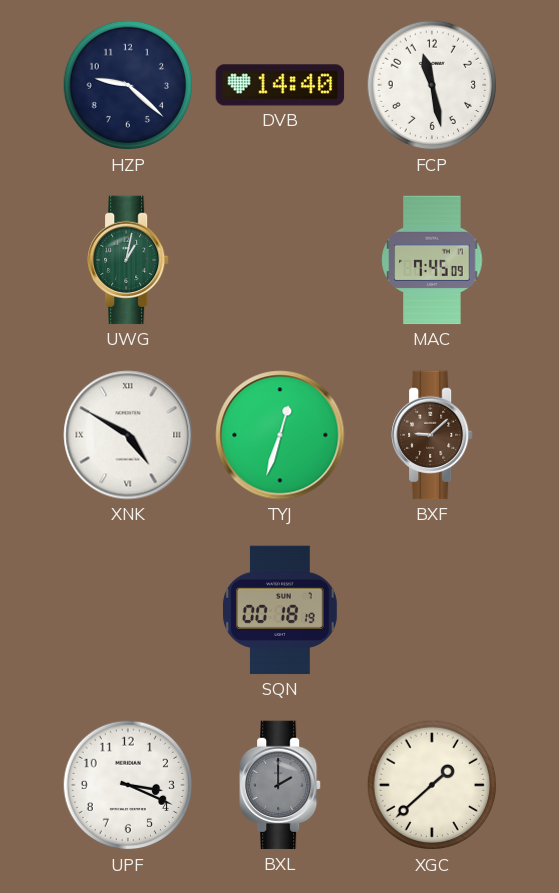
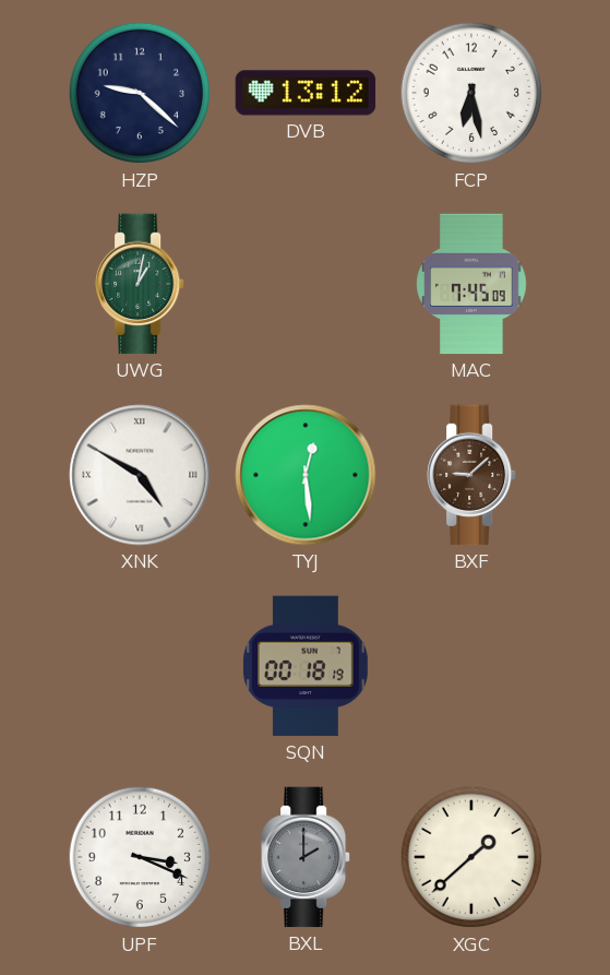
DVB: 14:40 -> 13:12
FCP: 11:28 -> 6:28
TYJ: 12:33 -> 12:29
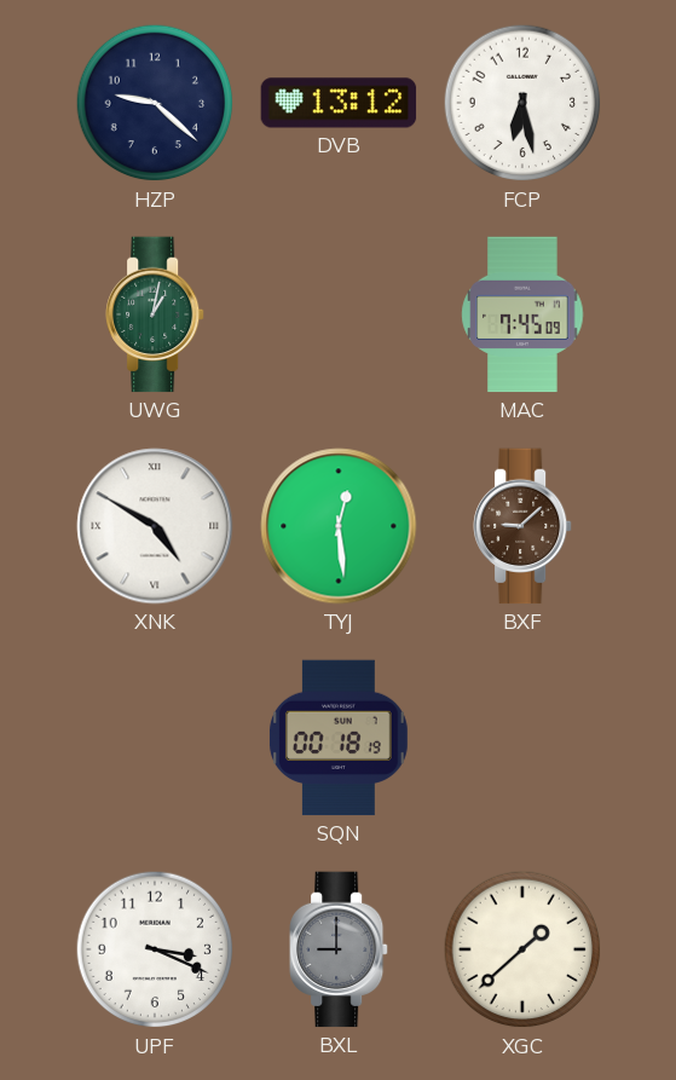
BXL: 2:00 -> 9:00
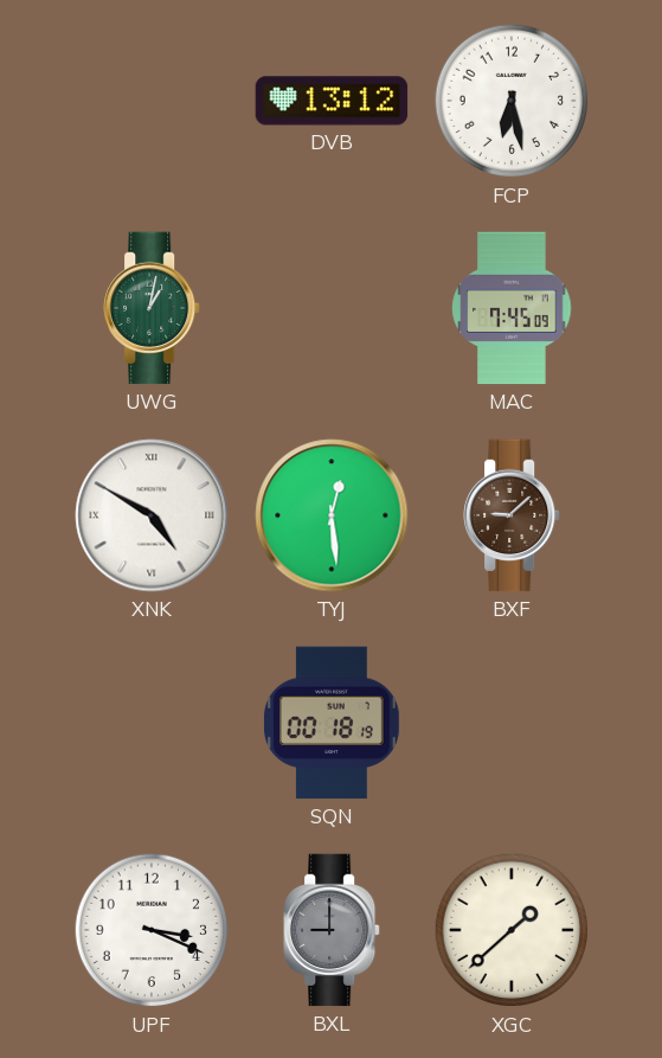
HZP: 9:22 -> none
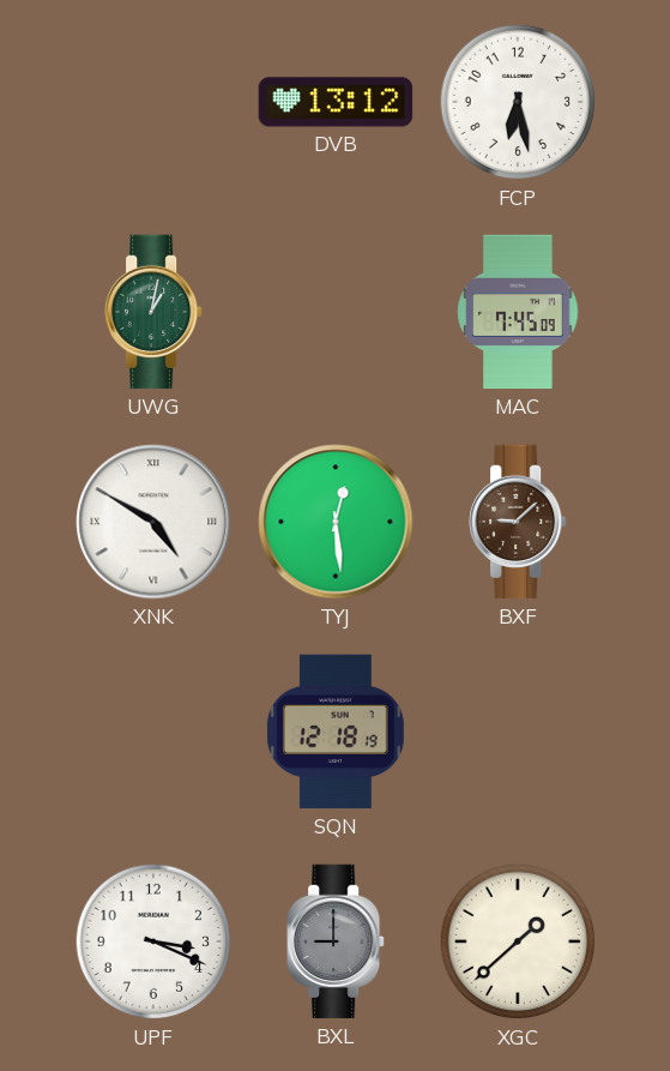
SQN: 00:18 -> 12:18
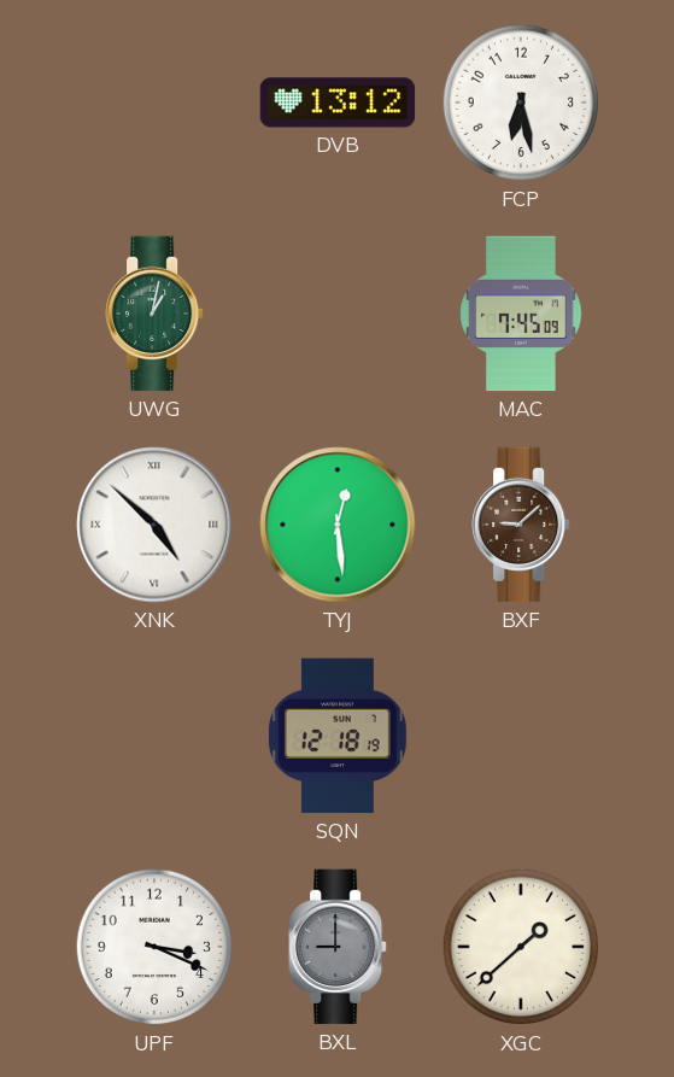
XNK: 4:50 -> 4:52
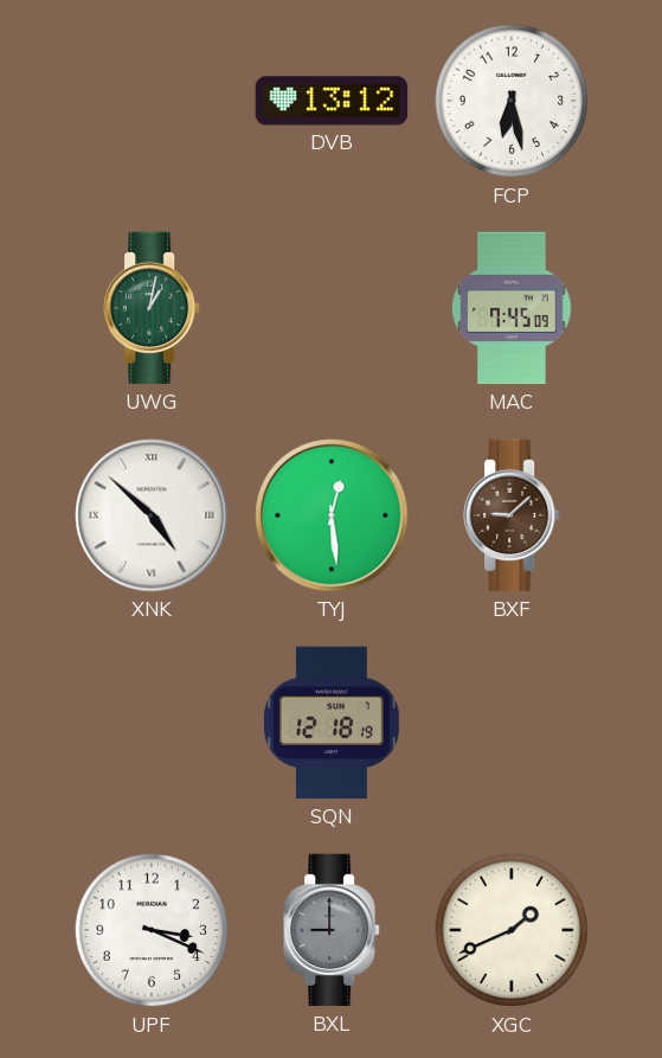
XGC: 1:38 -> 1:41
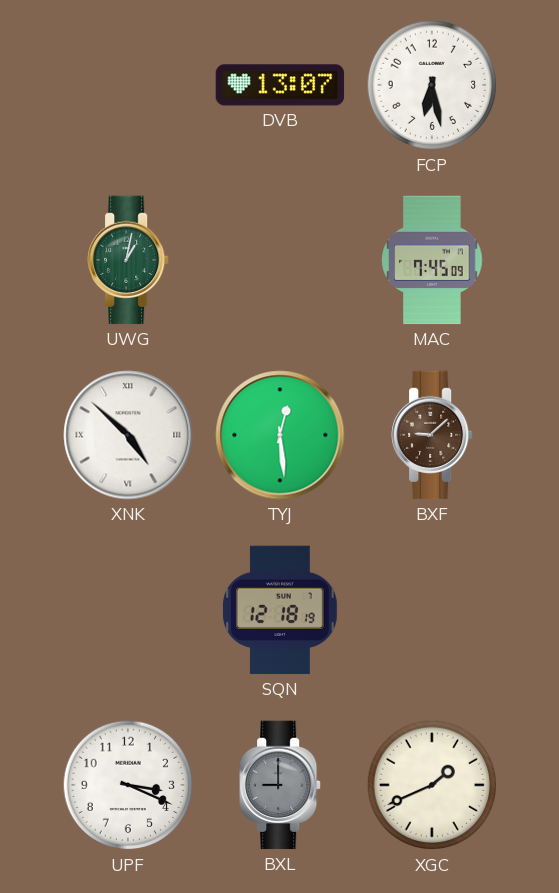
DVB: 13:12 -> 13:07
